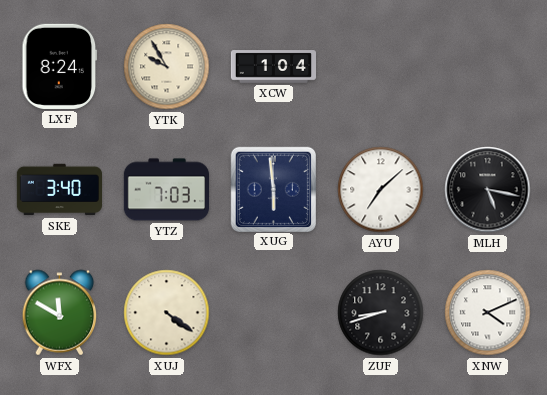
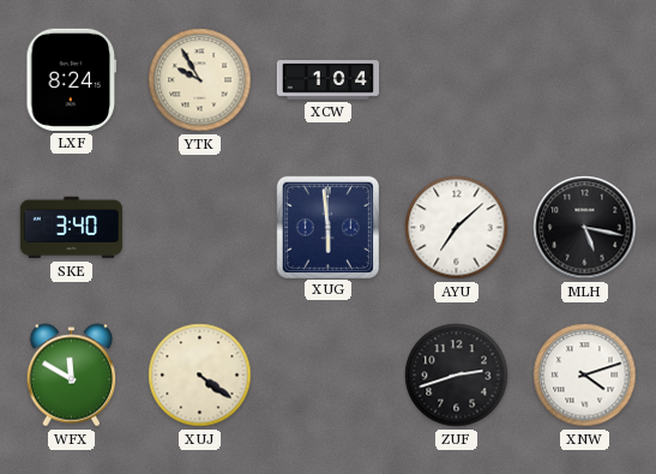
YTZ: 7:03 -> none
ZUF: 8:42 -> 2:42
XNW: 4:11 -> 4:12
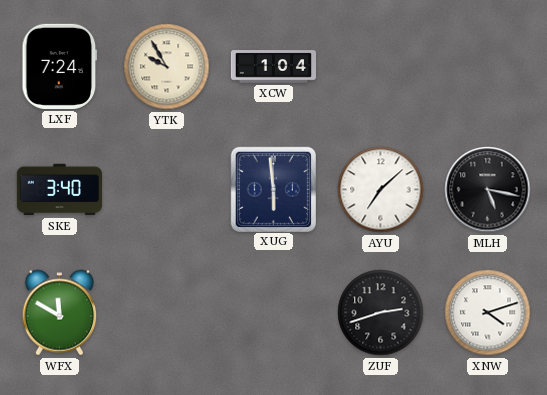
LXF: 8:24 -> 7:24
XUJ: 4:21 -> none
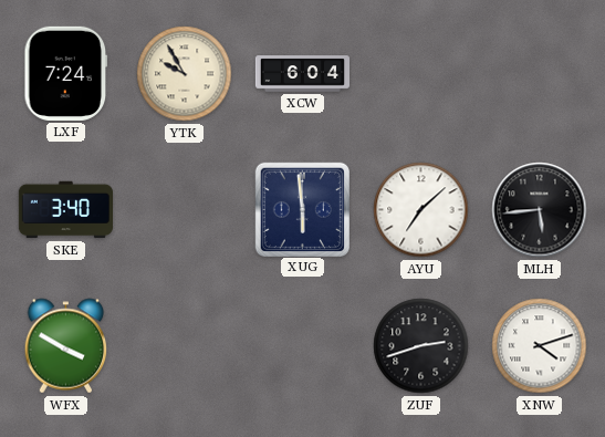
XCW: 1:04 -> 6:04
MLH: 5:17 -> 5:44
WFX: 11:50 -> 3:50
